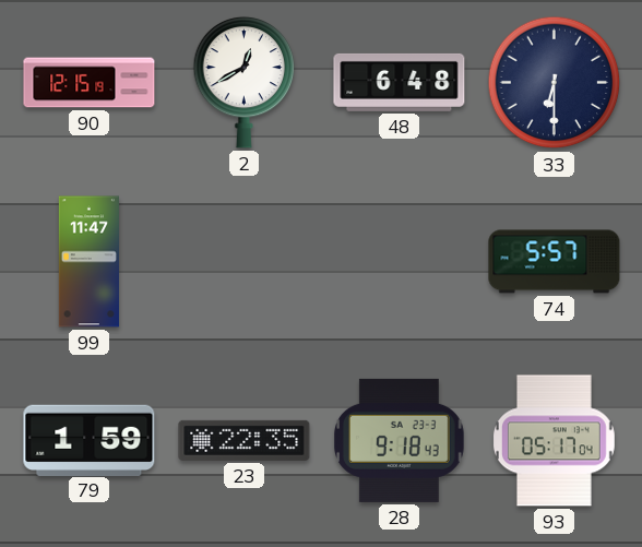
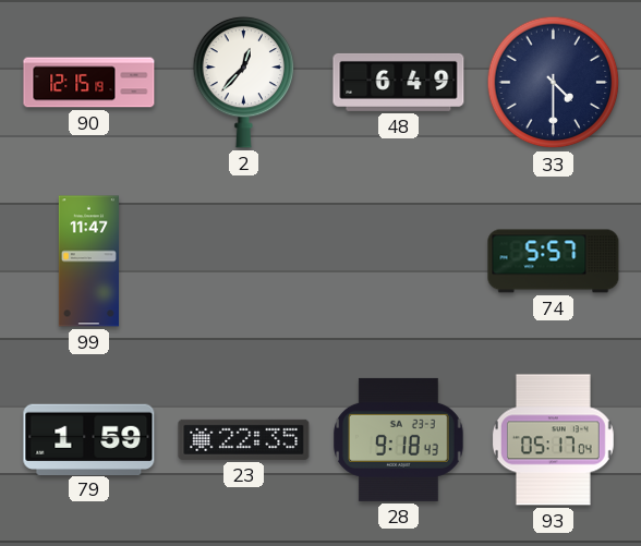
2: 12:40 -> 12:37
48: 6:48 -> 6:49
33: 6:30 -> 4:30
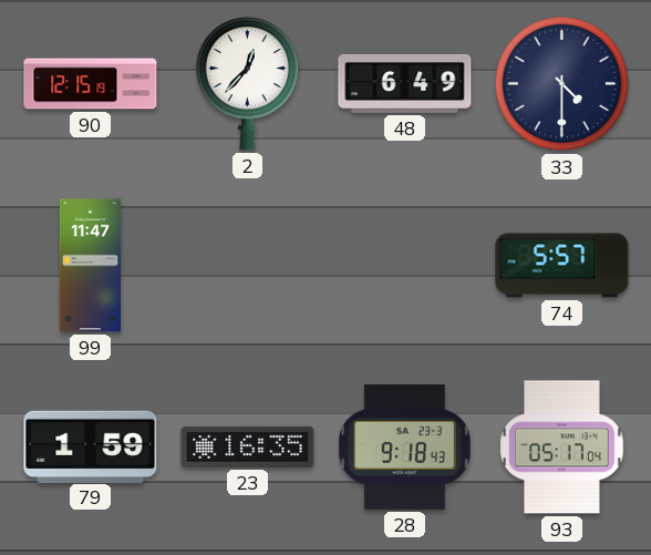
23: 22:35 -> 16:35
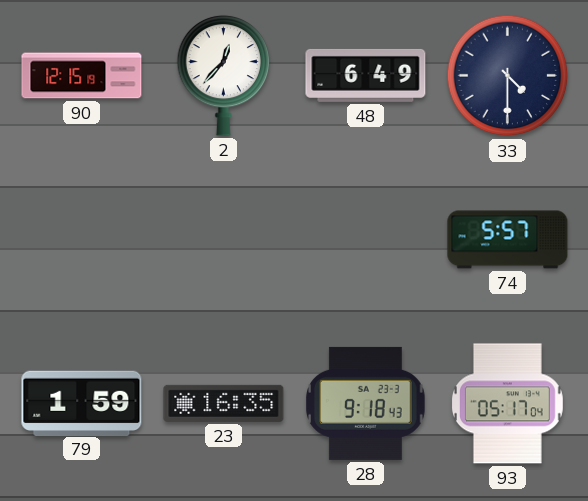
99: 11:47 -> none
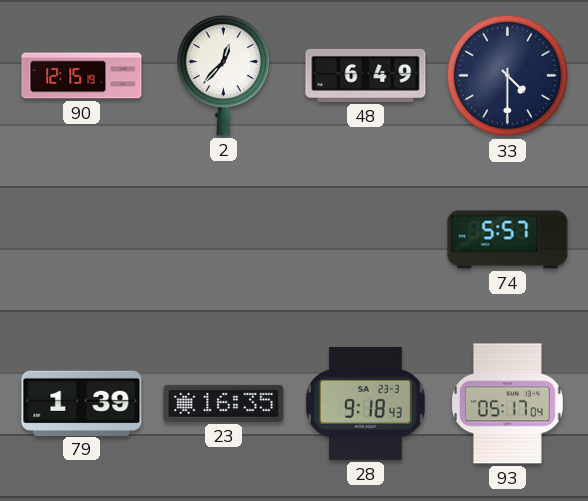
79: 1:59 -> 1:39
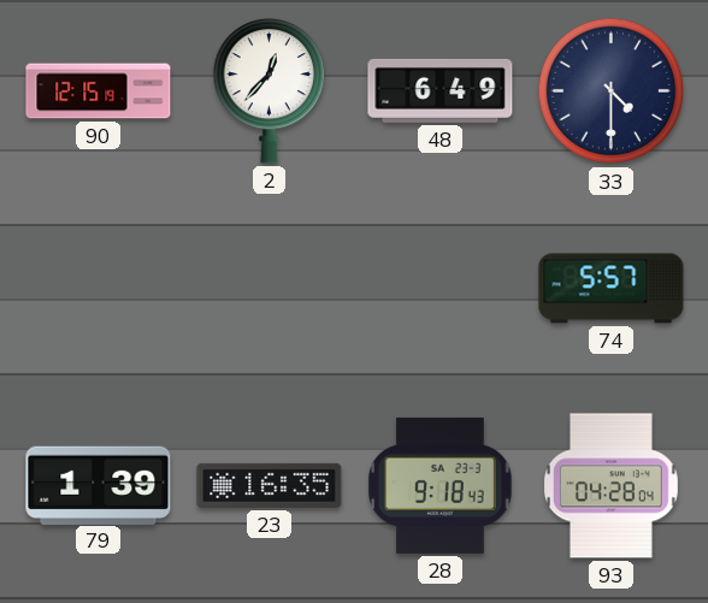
93: 05:17 -> 04:28
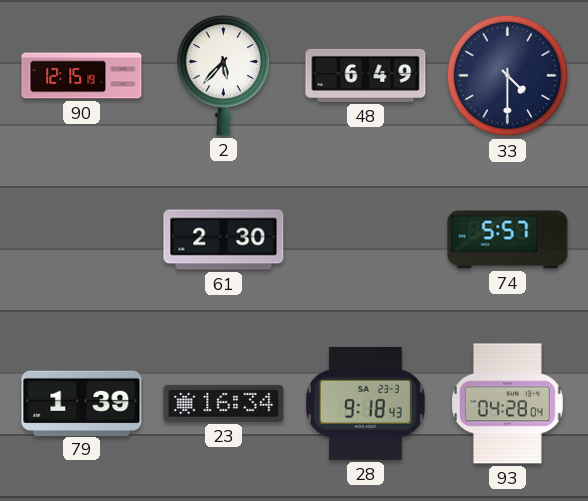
2: 12:37 -> 5:37
61: none -> 2:30
23: 16:35 -> 16:34
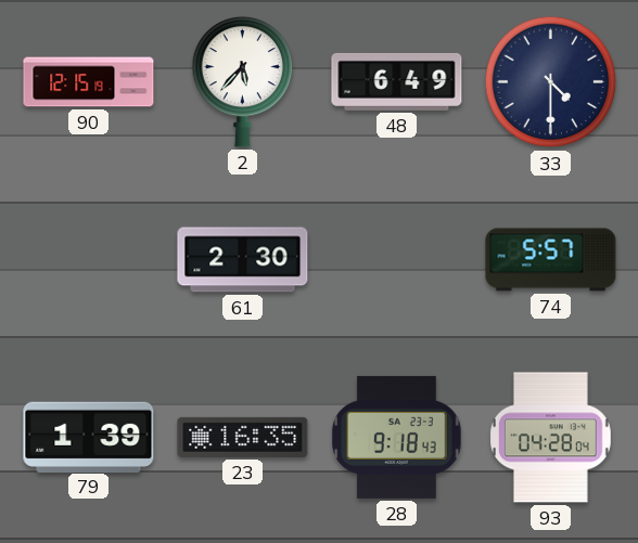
23: 16:34 -> 16:35
